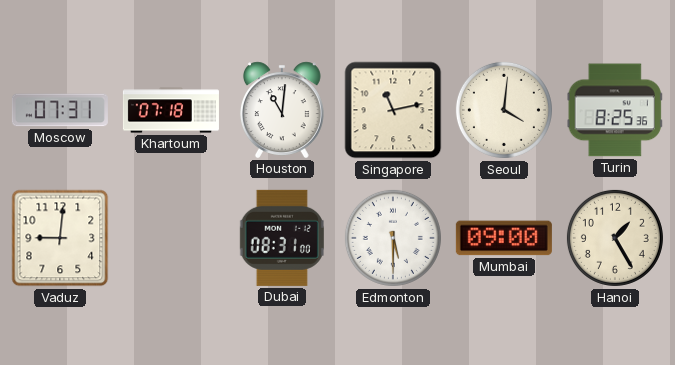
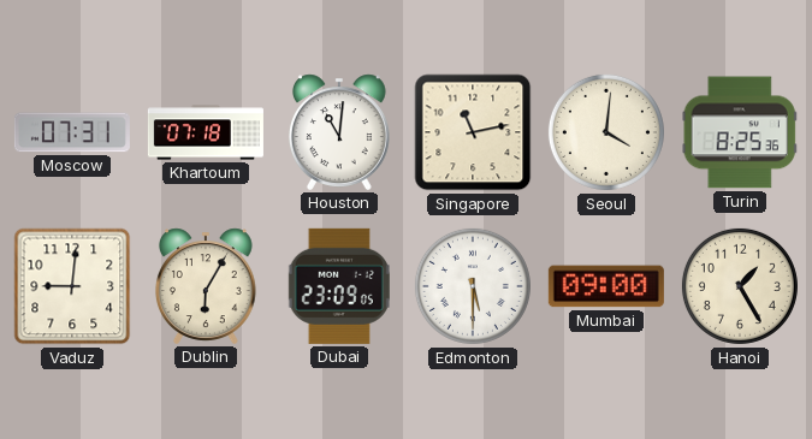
Dublin: none -> 6:05
Dubai: 08:31 -> 23:09
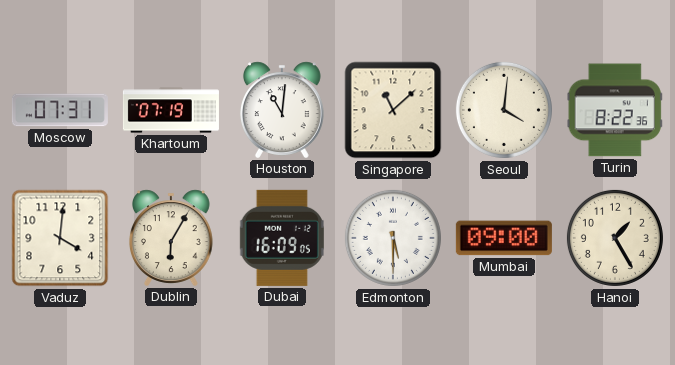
Khartoum: 07:18 -> 07:19
Singapore: 11:13 -> 11:08
Turin: 8:25 -> 8:22
Vaduz: 9:01 -> 4:01
Dubai: 23:09 -> 16:09
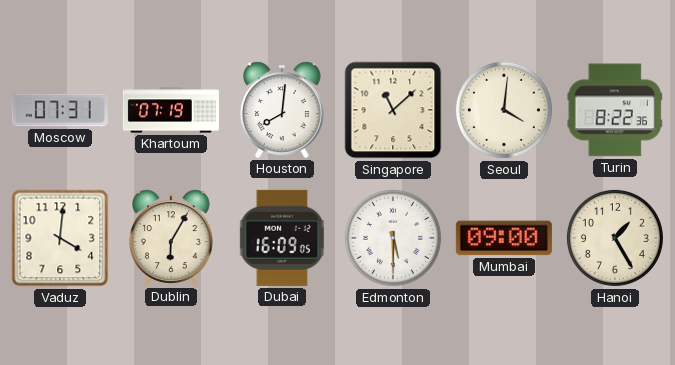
Houston: 11:01 -> 8:01
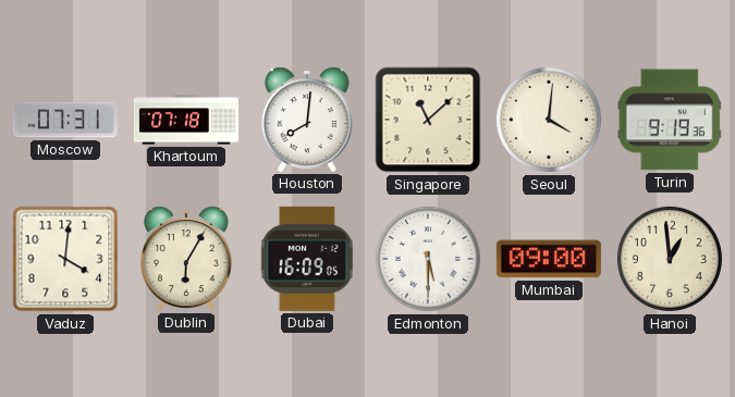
Khartoum: 07:19 -> 07:18
Turin: 8:22 -> 9:19
Hanoi: 1:25 -> 12:59
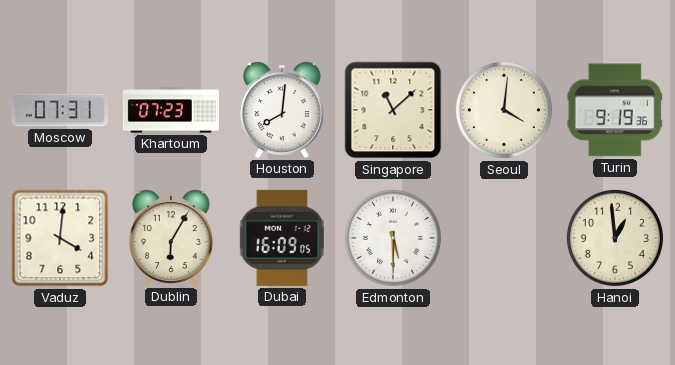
Khartoum: 07:18 -> 07:23
Mumbai: 09:00 -> none
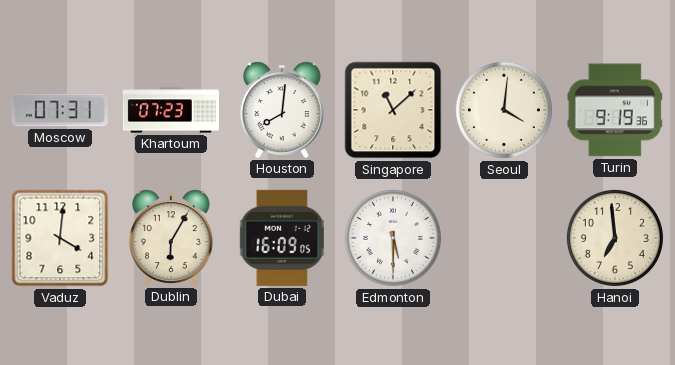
Hanoi: 12:59 -> 6:59
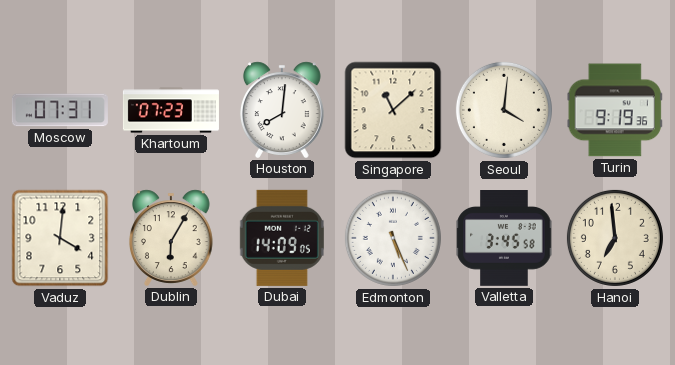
Dubai: 16:09 -> 14:09
Edmonton: 5:30 -> 5:26
Valletta: none -> 3:45
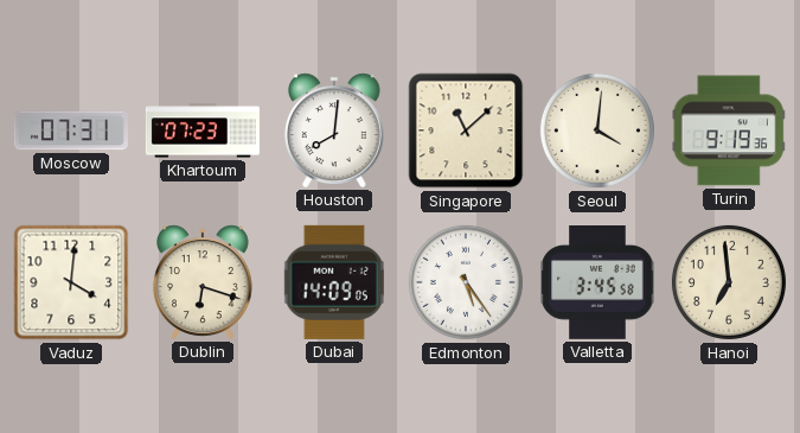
Dublin: 6:05 -> 6:18
Edmonton: 5:26 -> 5:24
